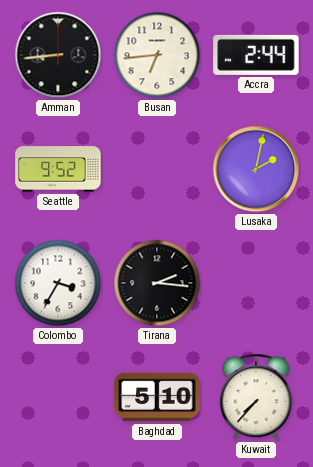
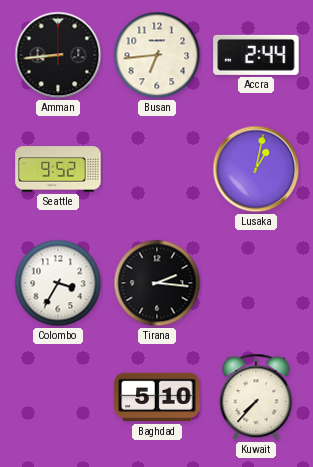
Lusaka: 2:02 -> 1:02
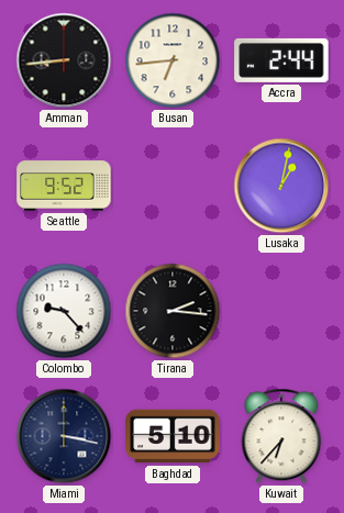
Colombo: 3:35 -> 9:23
Miami: none -> 3:17
Kuwait: 7:37 -> 6:37
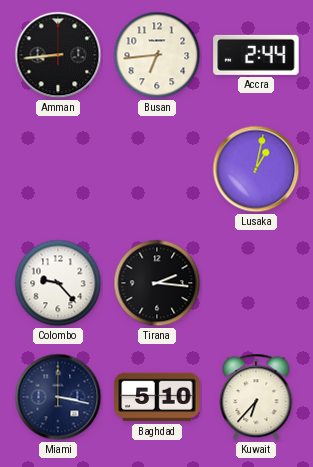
Seattle: 9:52 -> none
